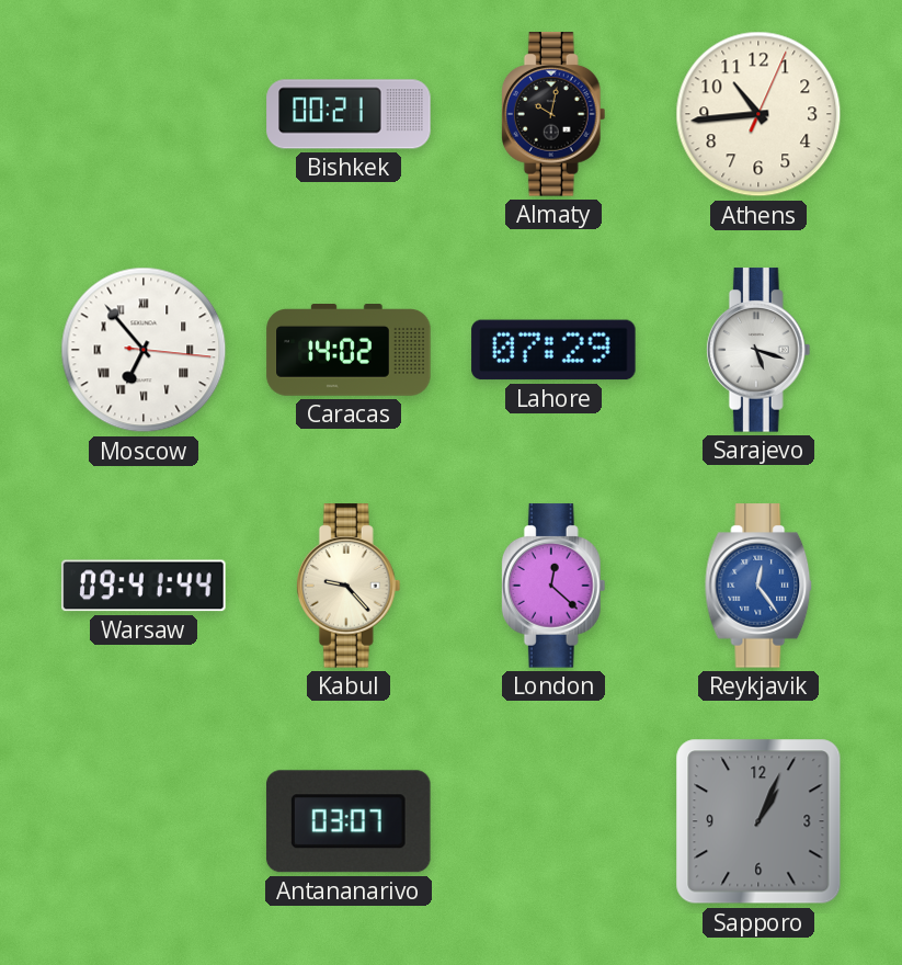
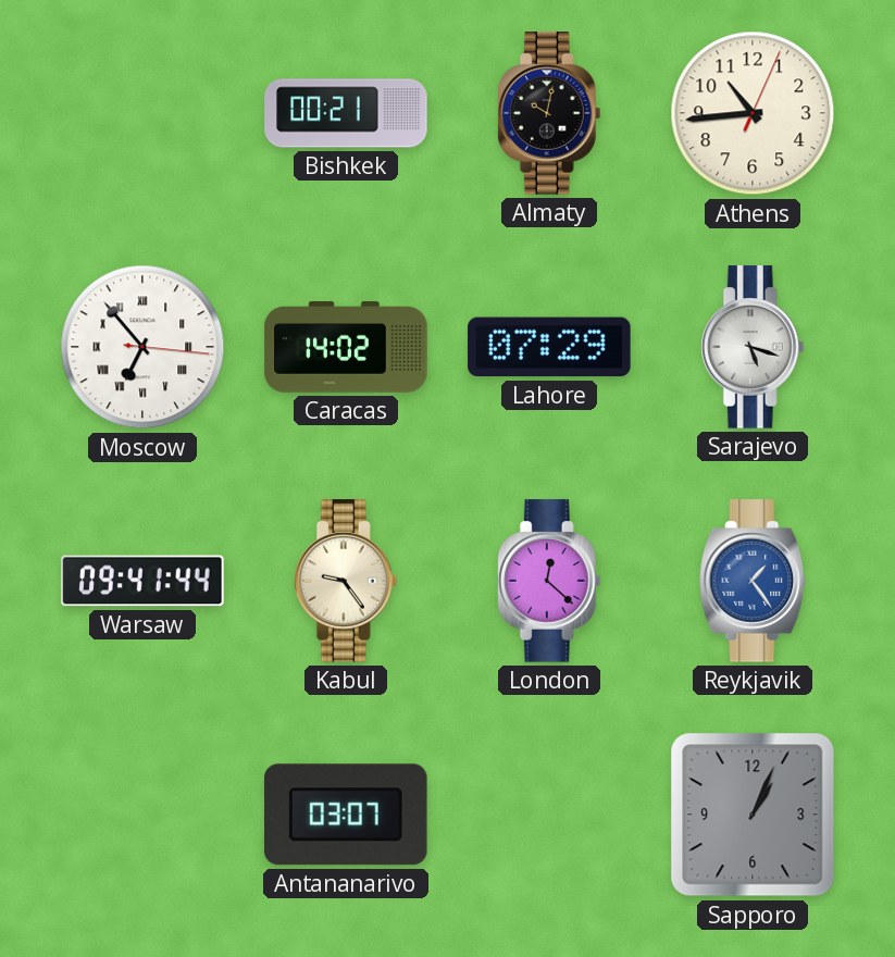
Kabul: 9:23 -> 9:24
Reykjavik: 12:24 -> 1:24
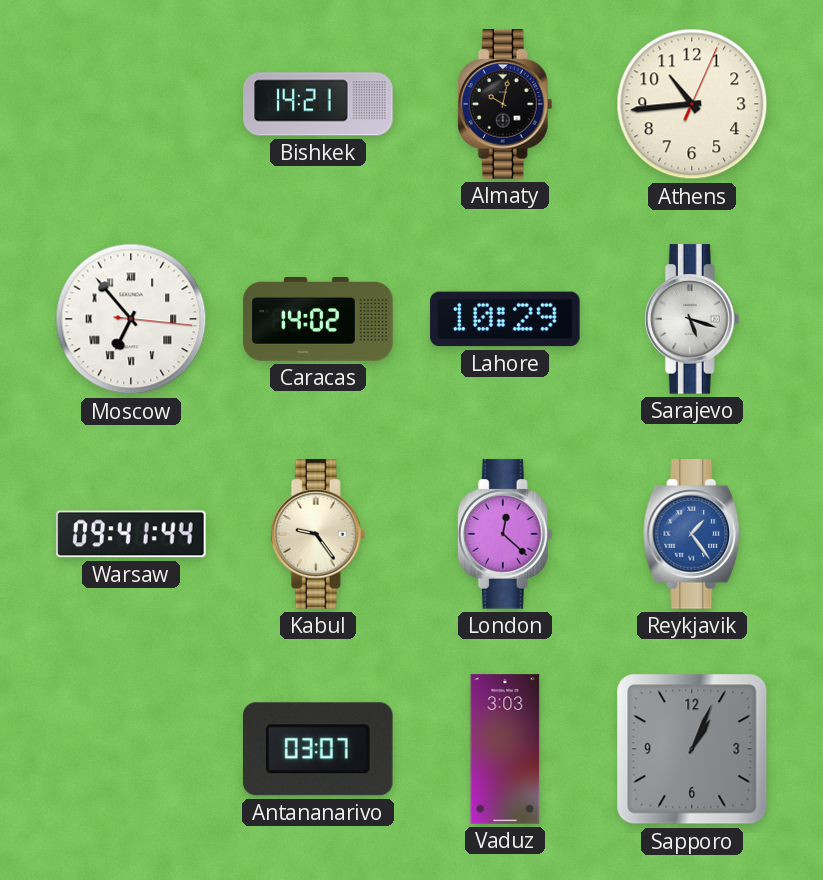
Bishkek: 00:21 -> 14:21
Lahore: 07:29 -> 10:29
Vaduz: none -> 3:03
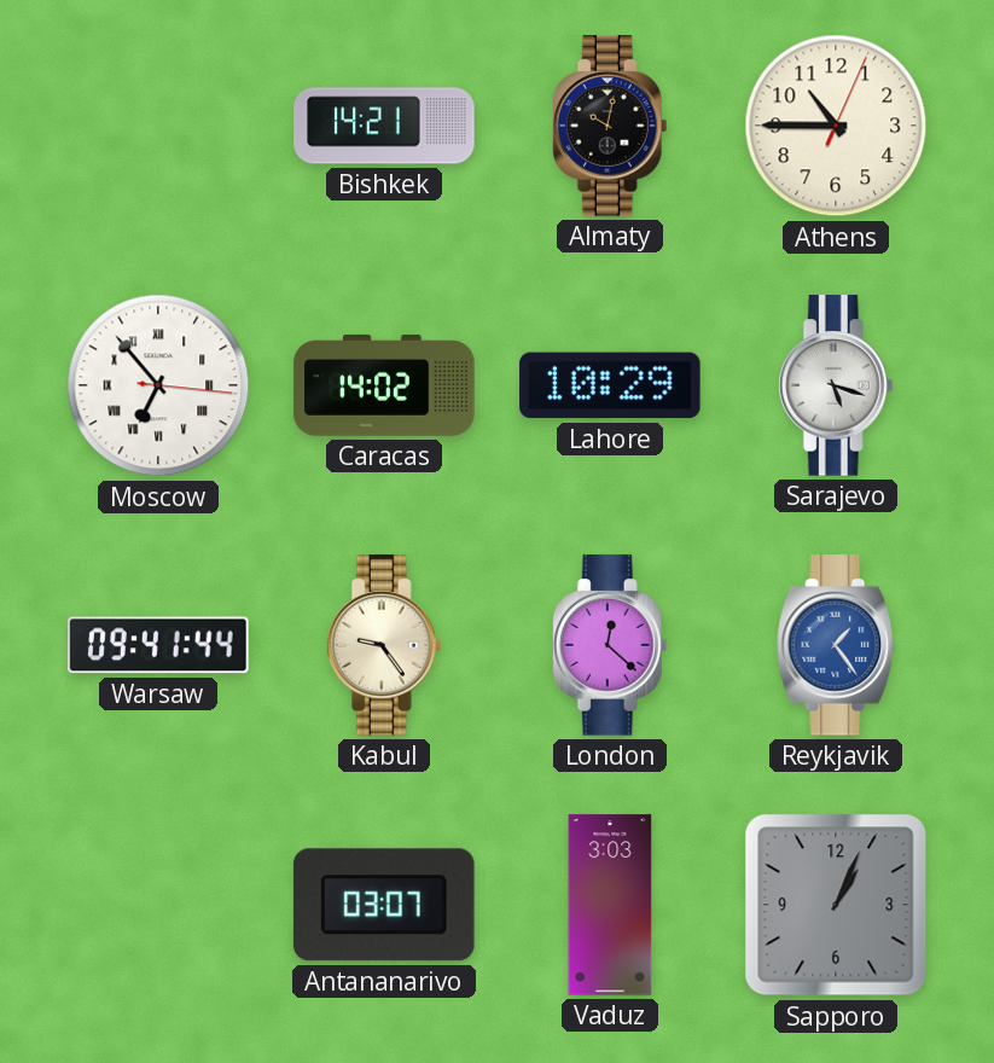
Athens: 10:44 -> 10:45
